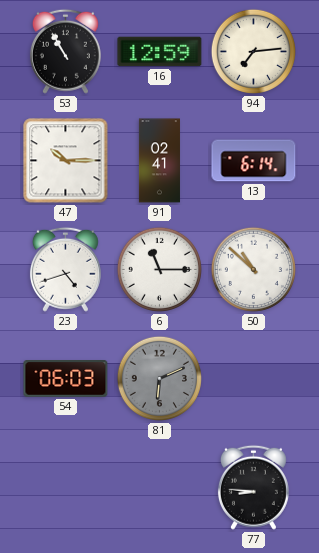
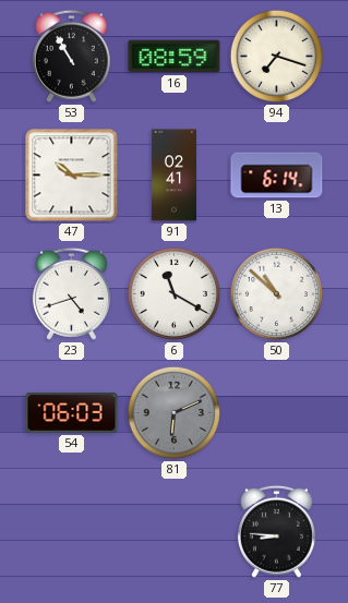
16: 12:59 -> 08:59
94: 7:14 -> 7:18
6: 11:15 -> 11:20
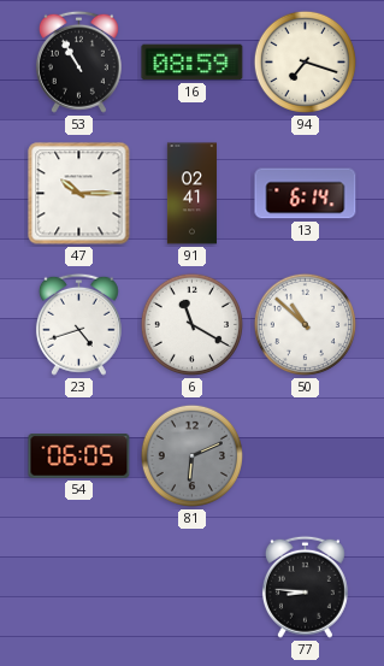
54: 06:03 -> 06:05
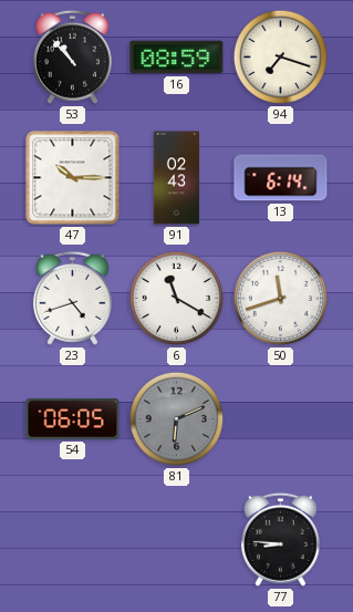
53: 10:55 -> 10:53
91: 02:41 -> 02:43
50: 10:52 -> 11:42
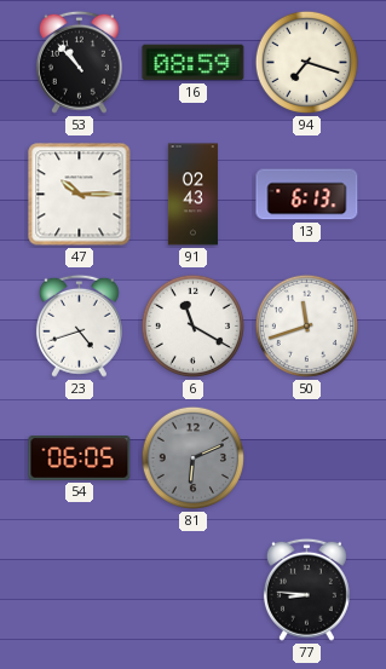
13: 6:14 -> 6:13
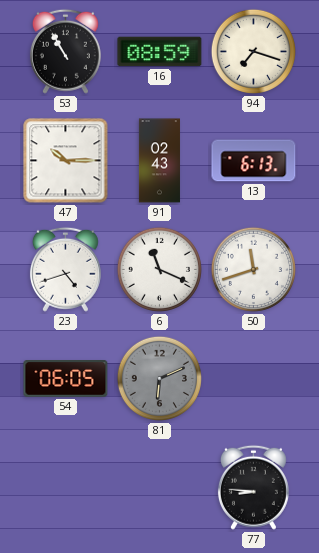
53: 10:53 -> 10:55
6: 11:20 -> 11:19
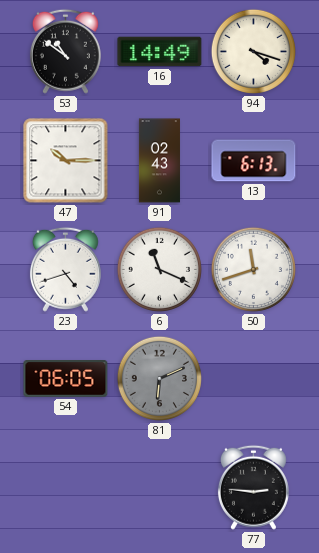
53: 10:55 -> 10:51
16: 08:59 -> 14:49
94: 7:18 -> 4:18
77: 8:46 -> 2:46
